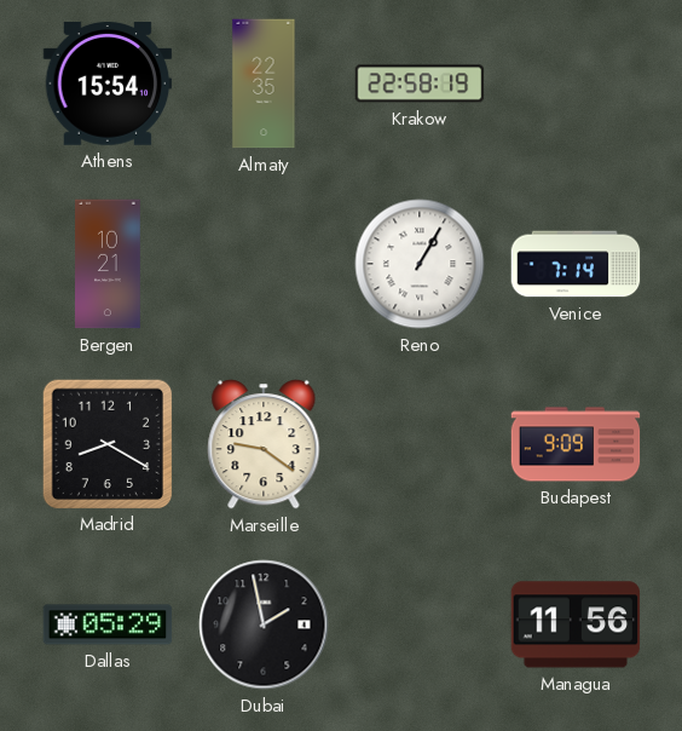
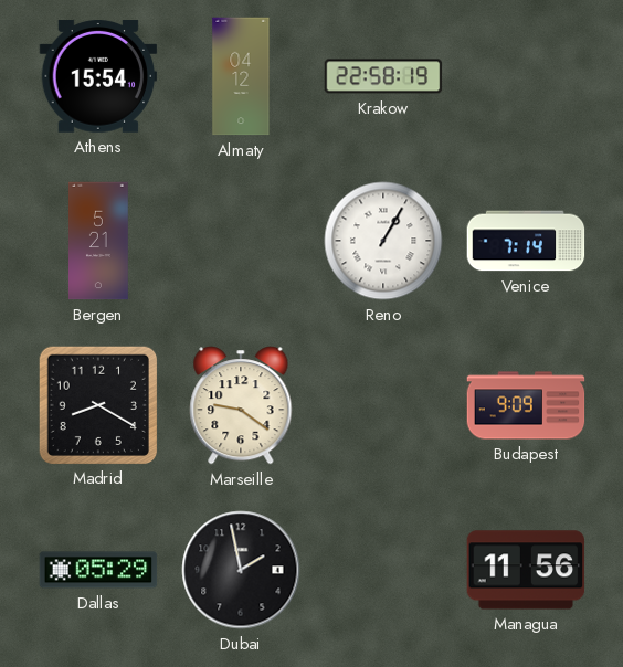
Almaty: 22:35 -> 04:12
Bergen: 10:21 -> 5:21
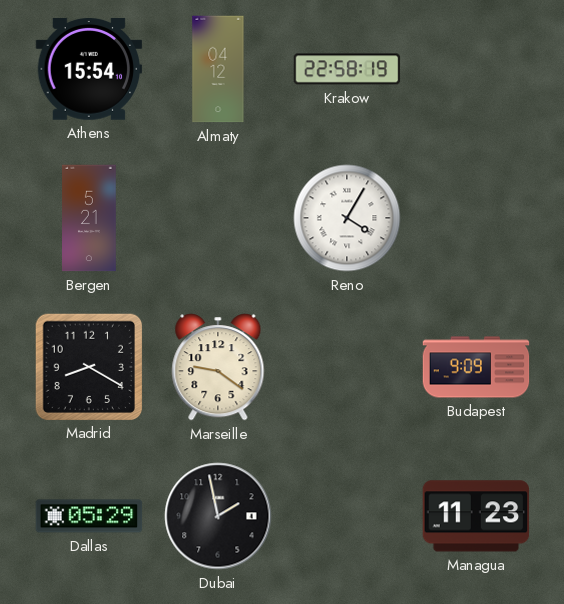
Reno: 1:05 -> 4:05
Venice: 7:14 -> none
Managua: 11:56 -> 11:23
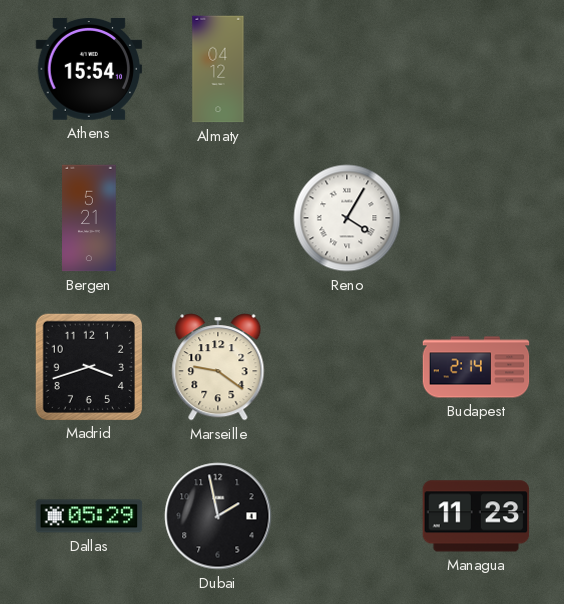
Krakow: 22:58 -> none
Madrid: 8:20 -> 3:42
Budapest: 9:09 -> 2:14
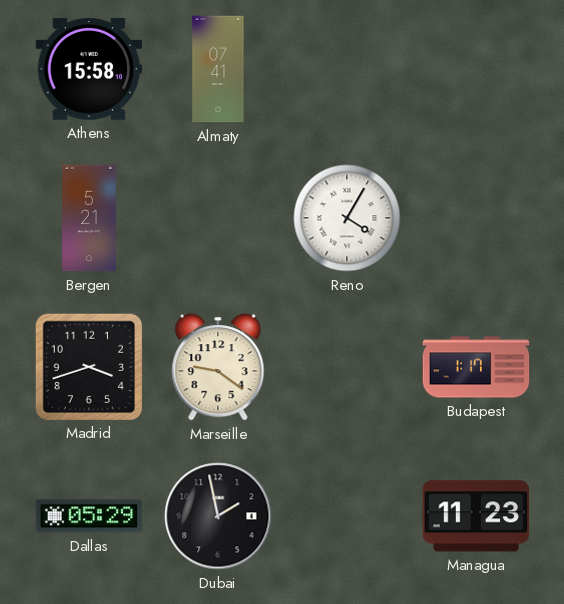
Athens: 15:54 -> 15:58
Almaty: 04:12 -> 07:41
Budapest: 2:14 -> 1:17
